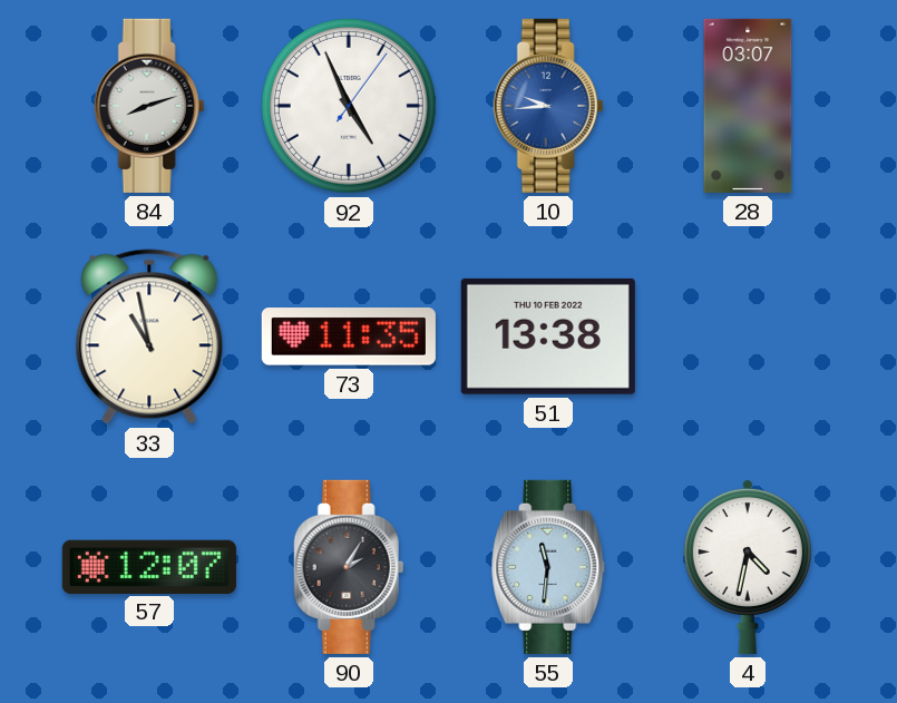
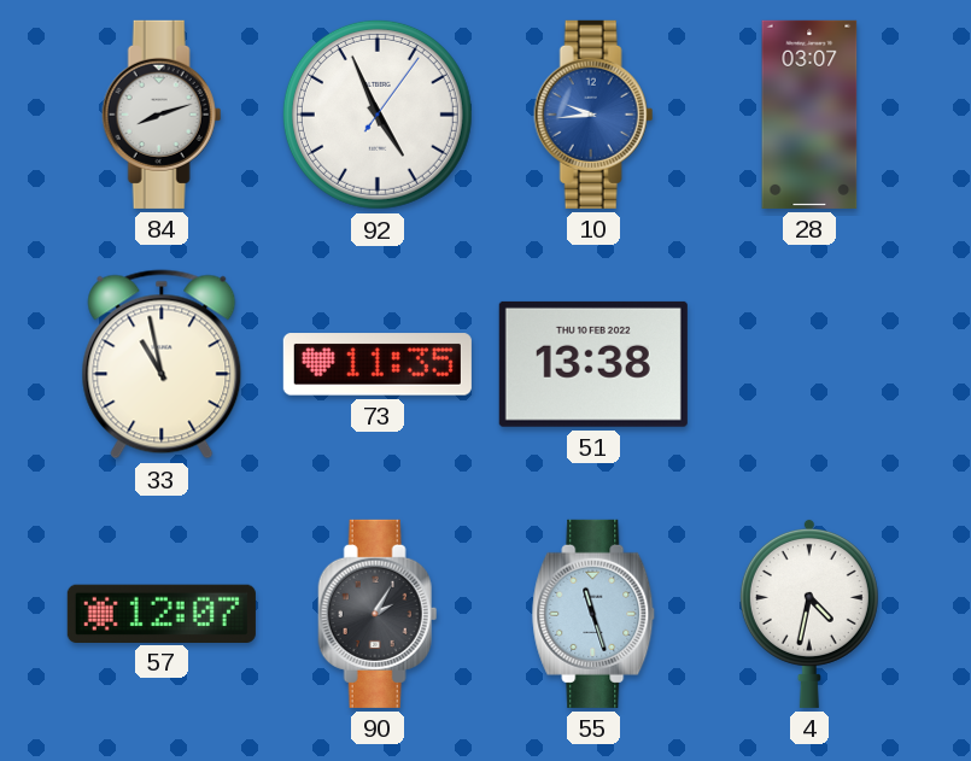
55: 11:31 -> 11:27
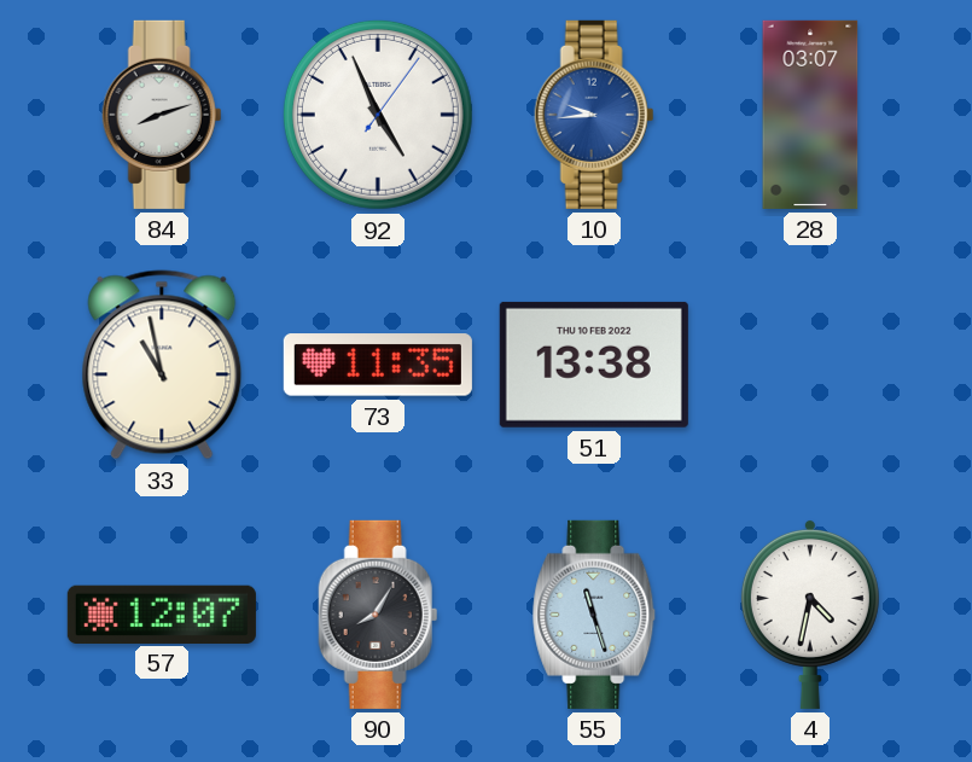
90: 2:05 -> 8:05
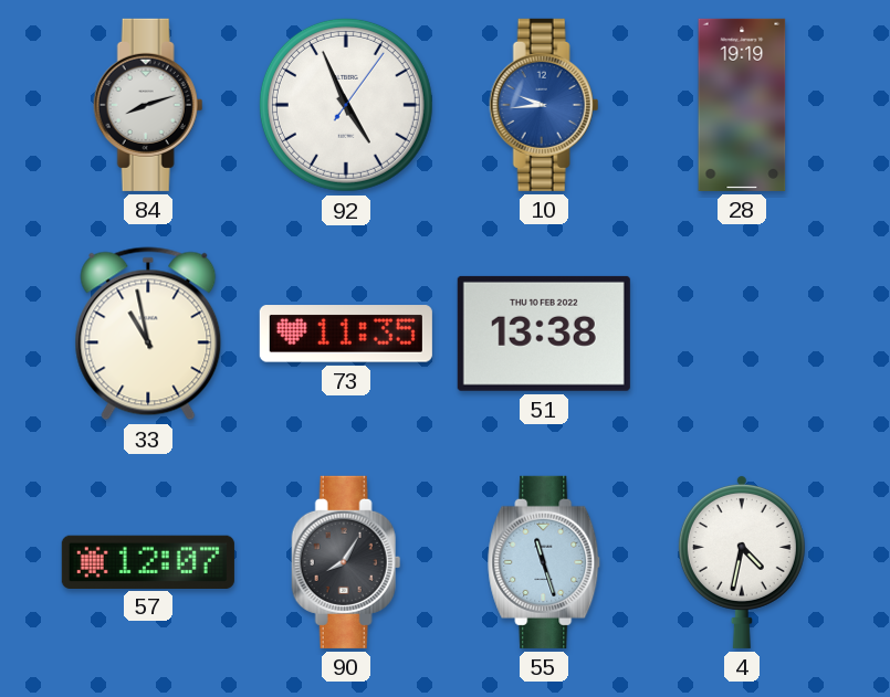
28: 03:07 -> 19:19
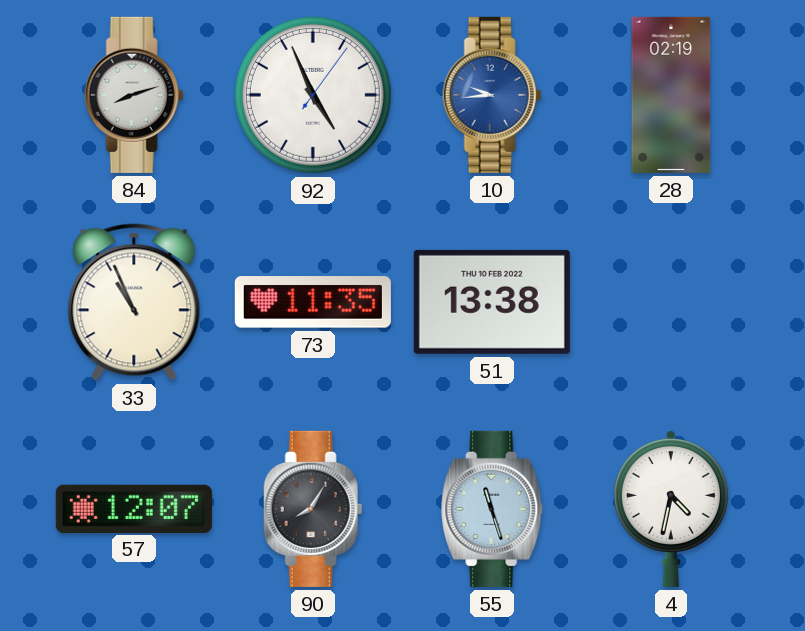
28: 19:19 -> 02:19
33: 10:58 -> 10:56
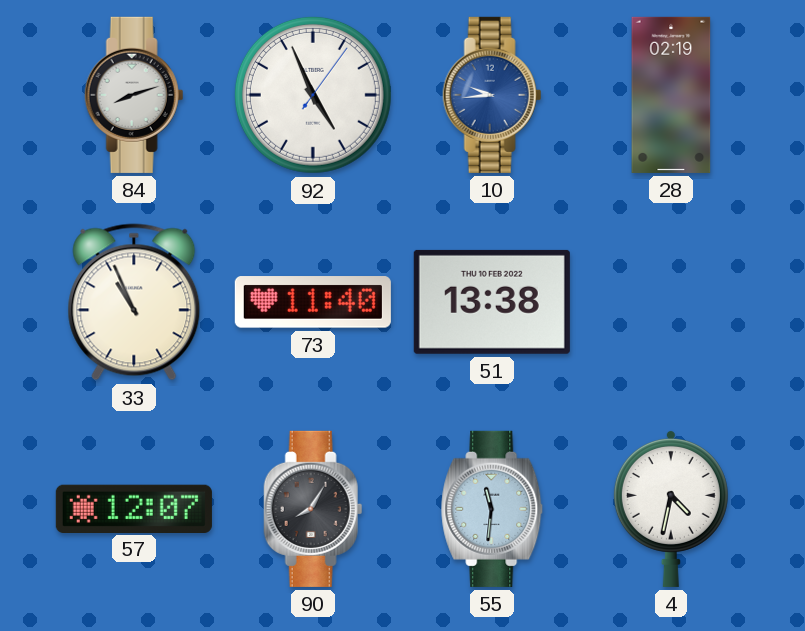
73: 11:35 -> 11:40
55: 11:27 -> 11:31
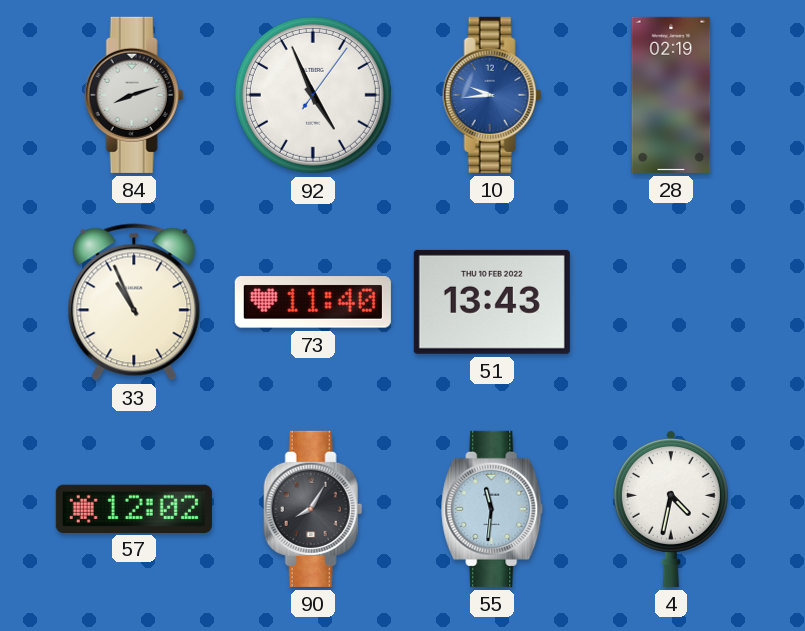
51: 13:38 -> 13:43
57: 12:07 -> 12:02
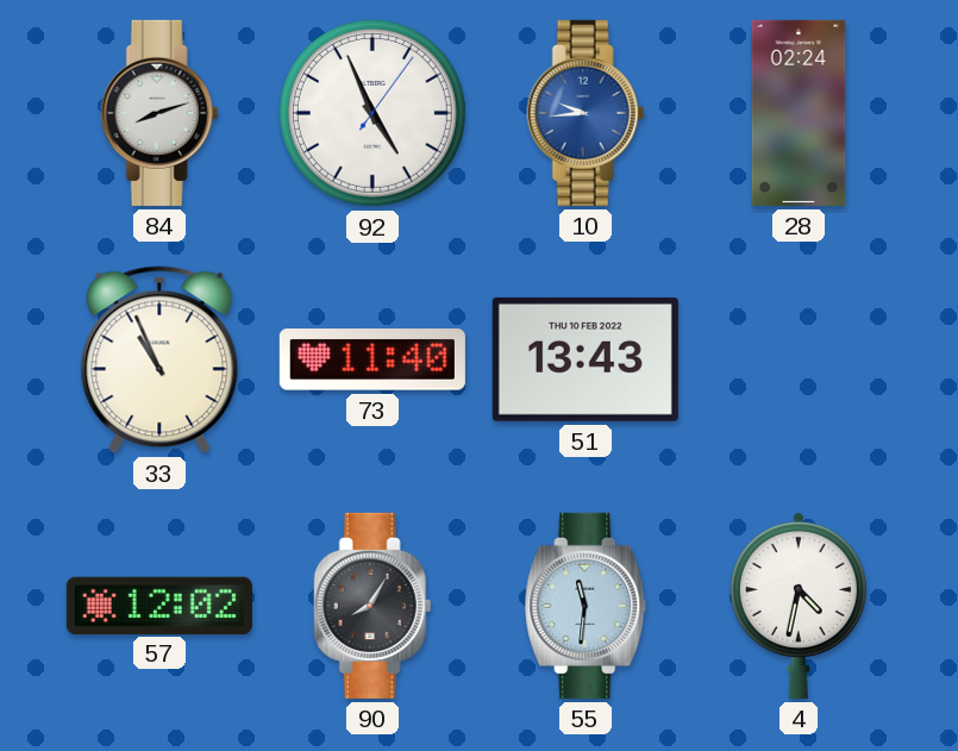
28: 02:19 -> 02:24
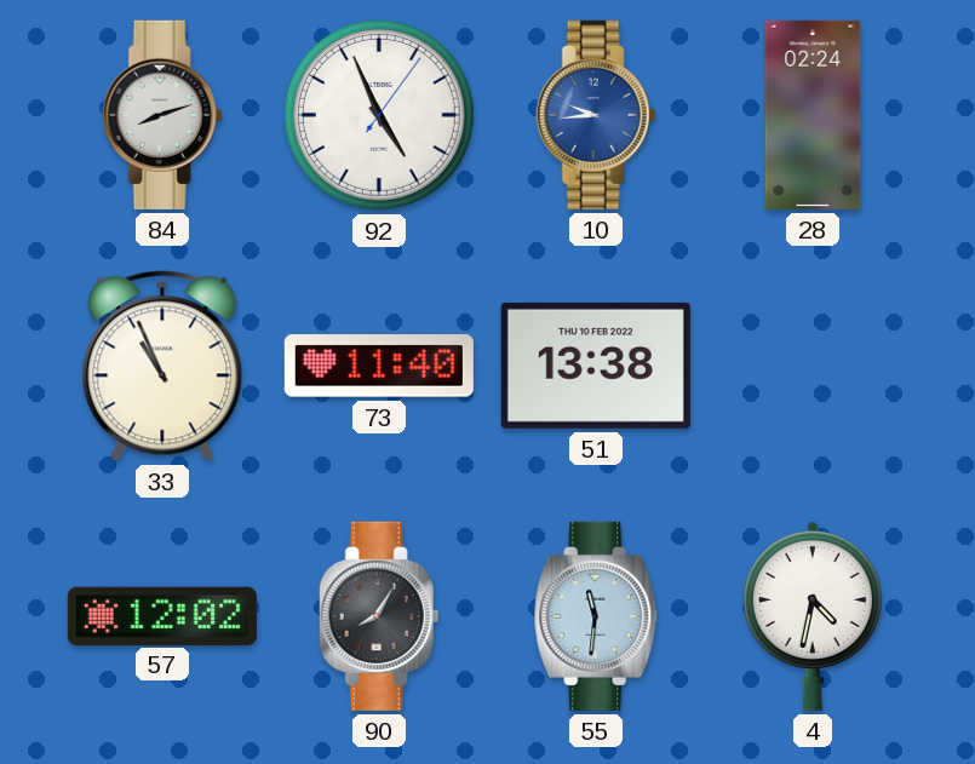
51: 13:43 -> 13:38
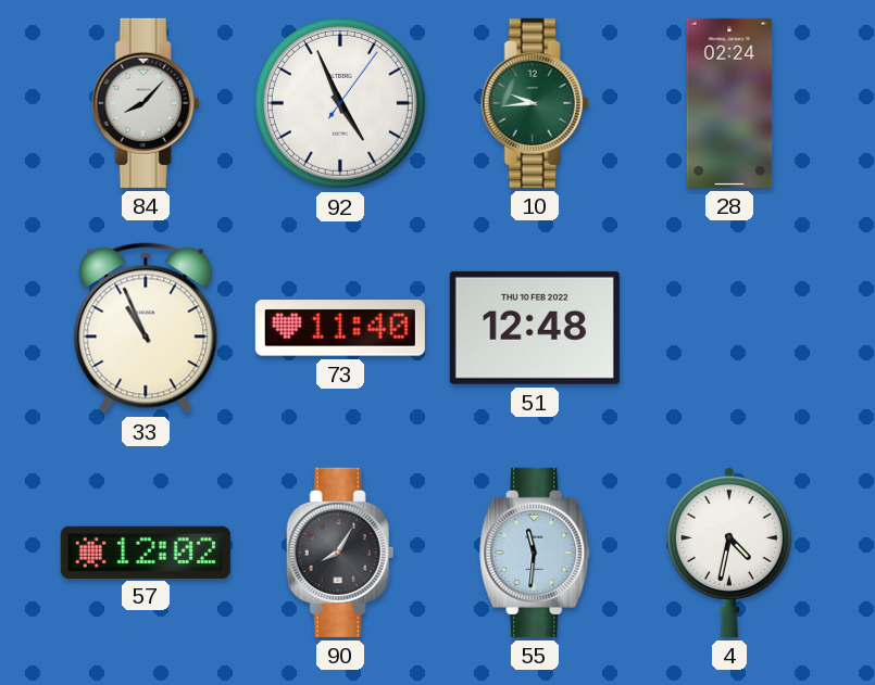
84: 8:12 -> 8:07
10 dial: blue -> green
51: 13:38 -> 12:48
